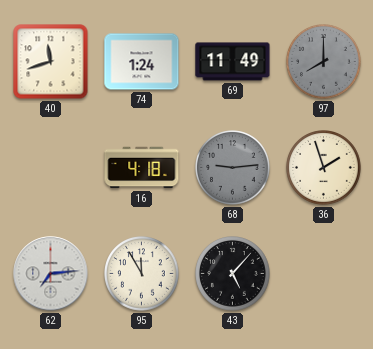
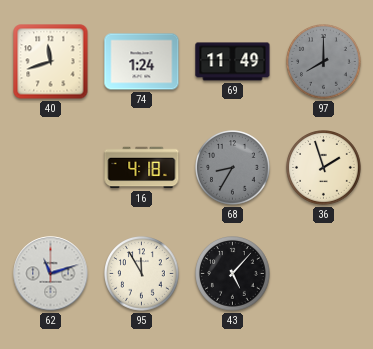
68: 9:14 -> 8:35
62: 7:14 -> 11:12
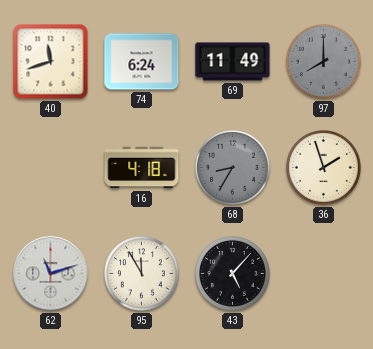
74: 1:24 -> 6:24
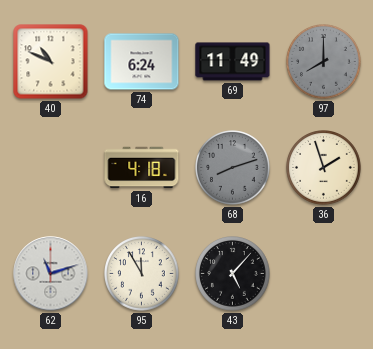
40: 11:42 -> 10:49
68: 8:35 -> 8:12
